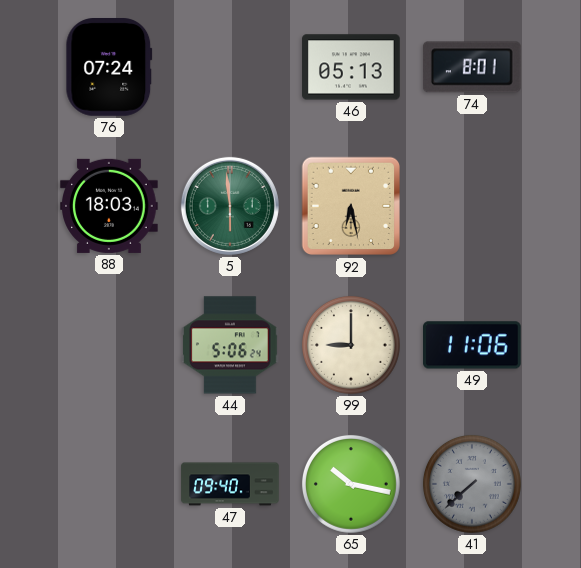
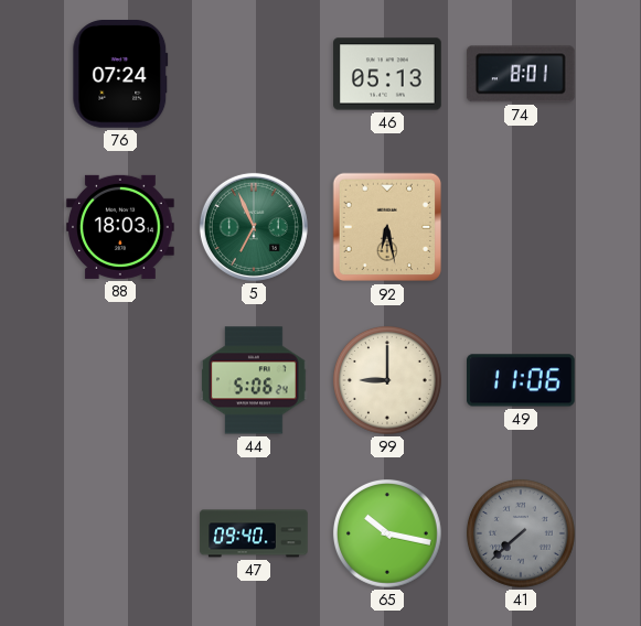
5: 5:59 -> 6:56
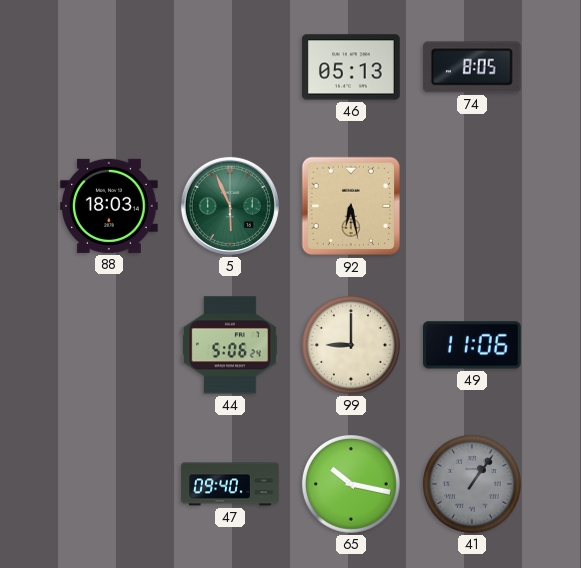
76: 07:24 -> none
74: 8:01 -> 8:05
5: 6:56 -> 5:56
41: 7:38 -> 1:06
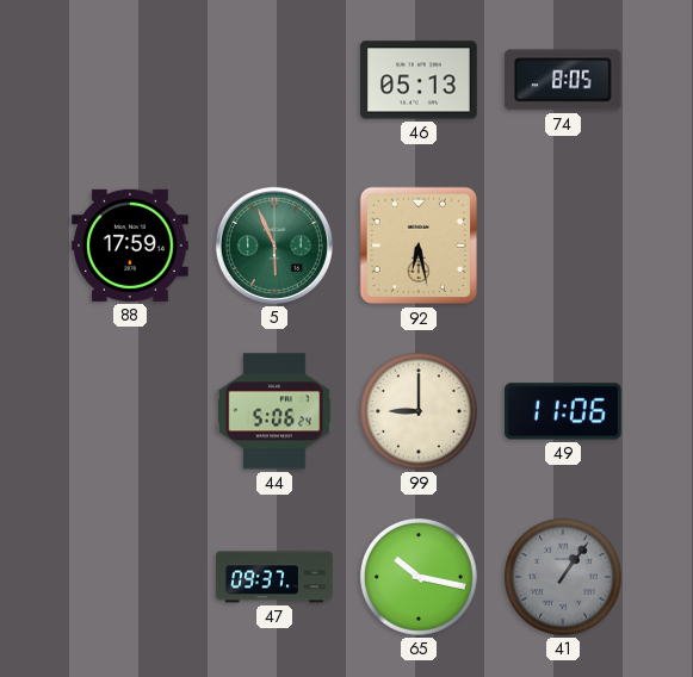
88: 18:03 -> 17:59
47: 09:40 -> 09:37
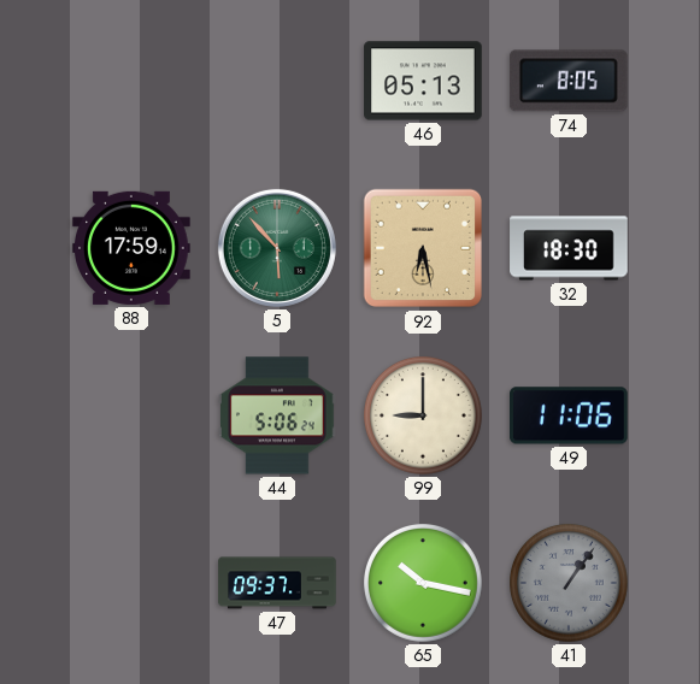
5: 5:56 -> 5:53
32: none -> 18:30
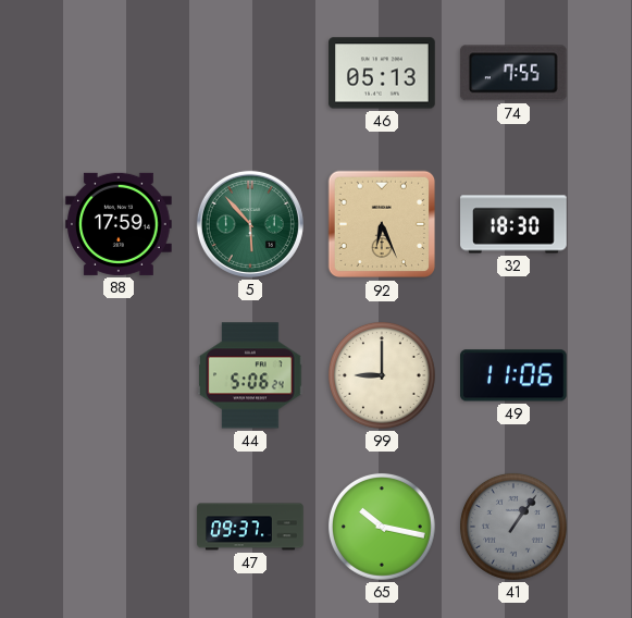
74: 8:05 -> 7:55
92: 6:28 -> 6:26
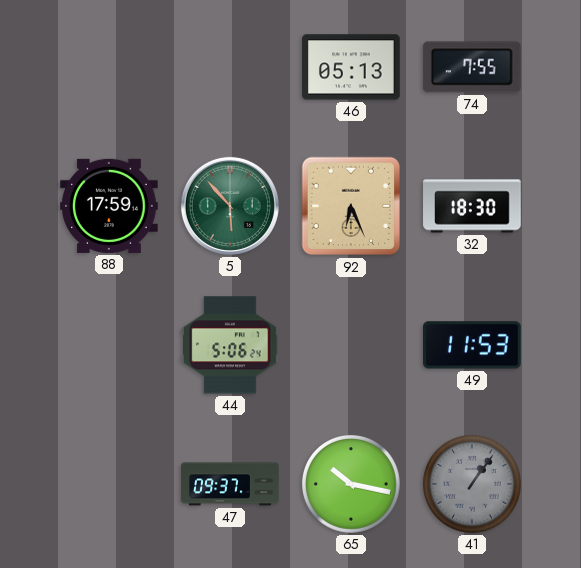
99: 9:00 -> none
49: 11:06 -> 11:53
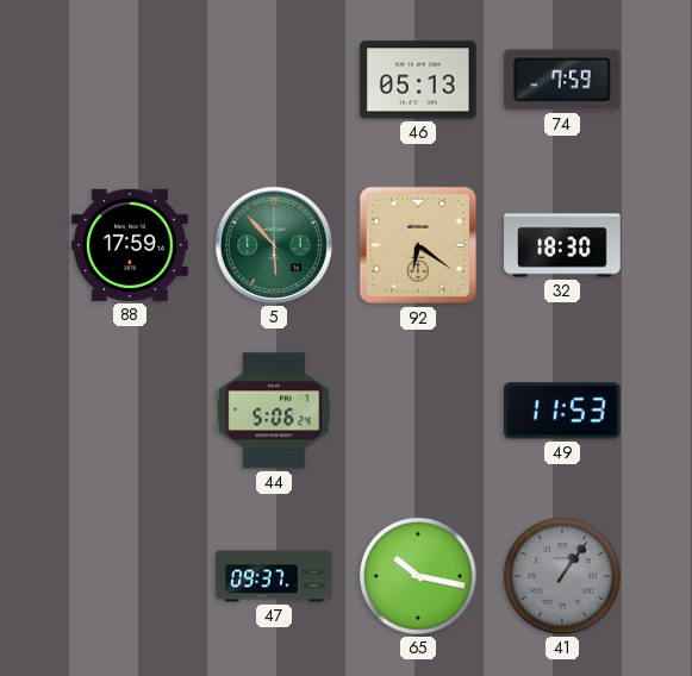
74: 7:55 -> 7:59
92: 6:26 -> 6:21
